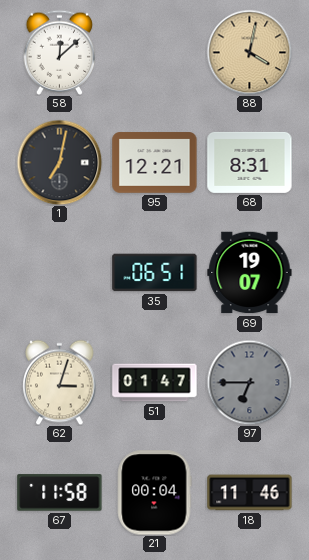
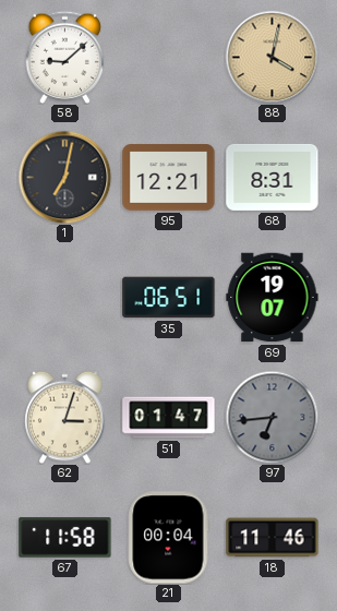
58: 12:08 -> 9:08
97: 6:45 -> 6:44
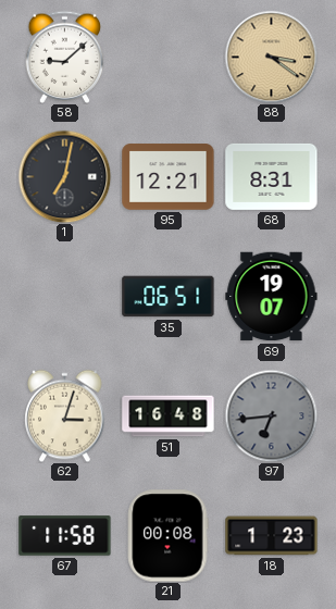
88: 4:02 -> 3:21
51: 01:47 -> 16:48
21: 00:04 -> 00:08
18: 11:46 -> 1:23
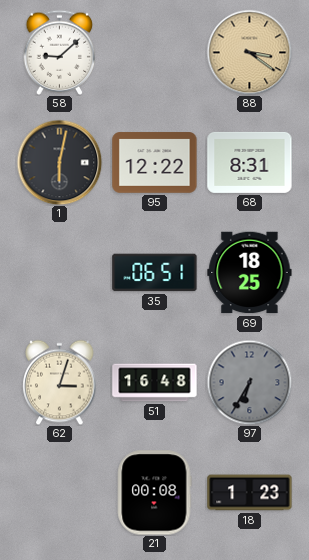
1: 7:02 -> 6:02
95: 12:21 -> 12:22
69: 19:07 -> 18:25
97: 6:44 -> 6:35
67: 11:58 -> none
